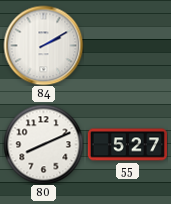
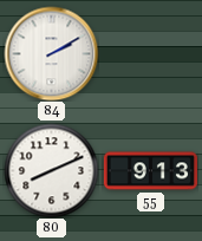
55: 5:27 -> 9:13
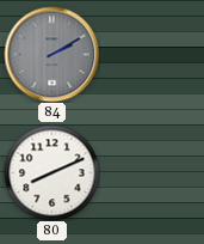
84 dial: white -> grey
55: 9:13 -> none
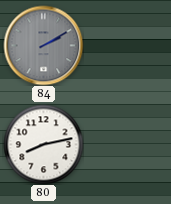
80: 8:11 -> 8:13
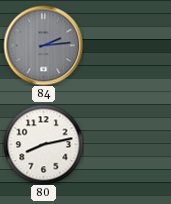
84: 2:10 -> 2:14
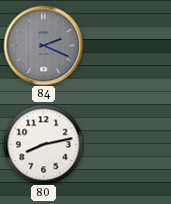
84: 2:14 -> 2:19
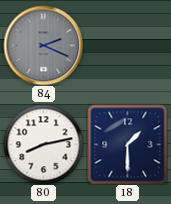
18: none -> 1:30
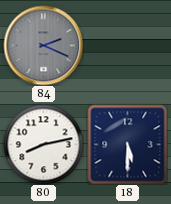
18: 1:30 -> 5:30
